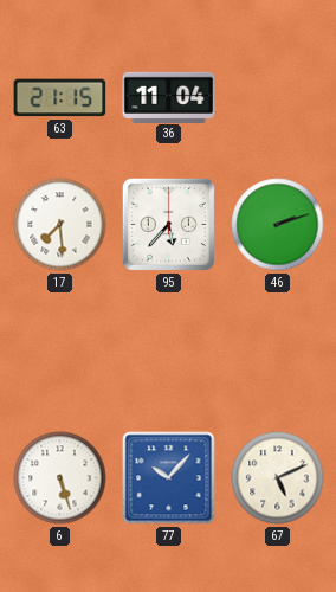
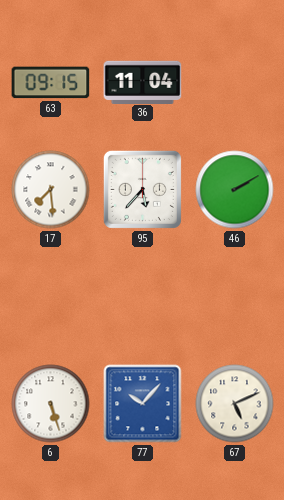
63: 21:15 -> 09:15
46: 2:12 -> 2:10
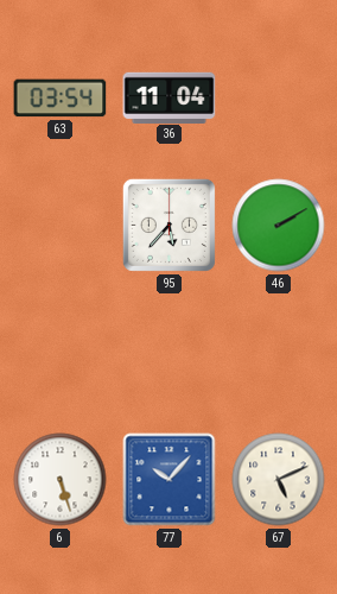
63: 09:15 -> 03:54
17: 7:29 -> none
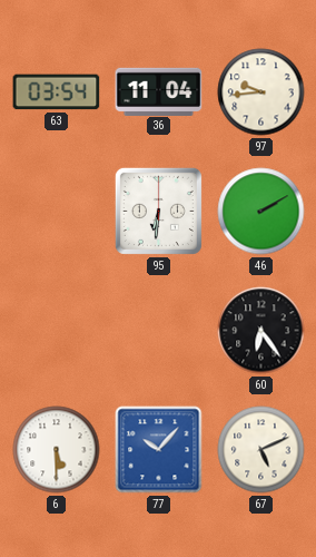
97: none -> 9:44
95: 5:37 -> 6:31
60: none -> 6:24
6: 5:27 -> 5:30
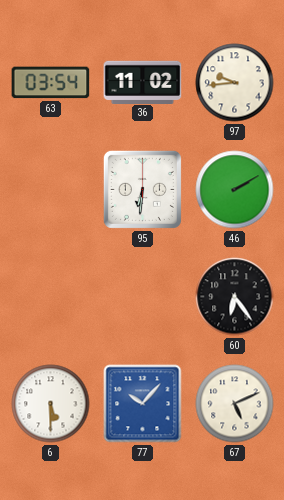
36: 11:04 -> 11:02
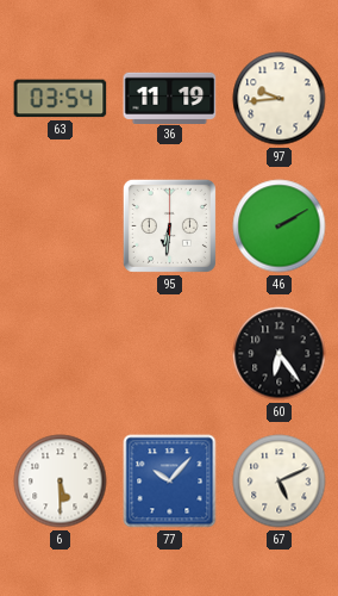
36: 11:02 -> 11:19
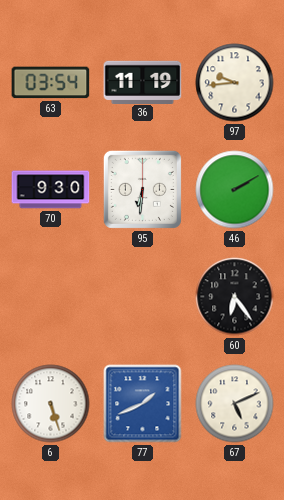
70: none -> 9:30
6: 5:30 -> 5:27
77: 10:07 -> 1:41
